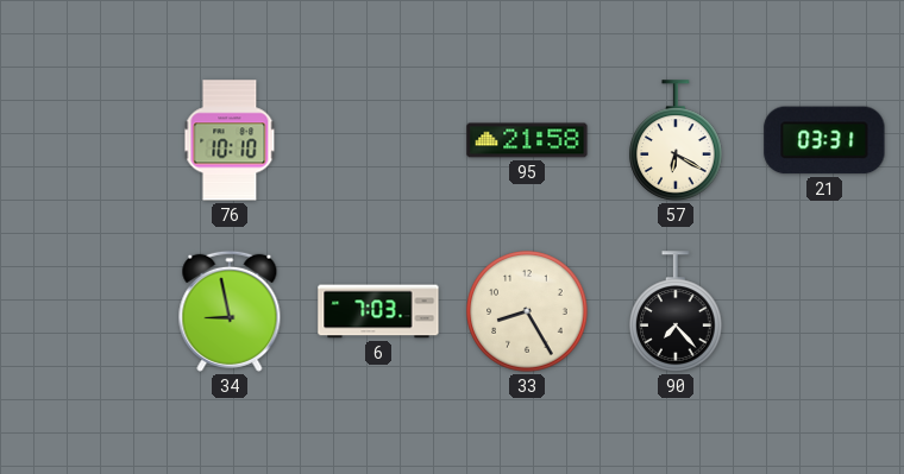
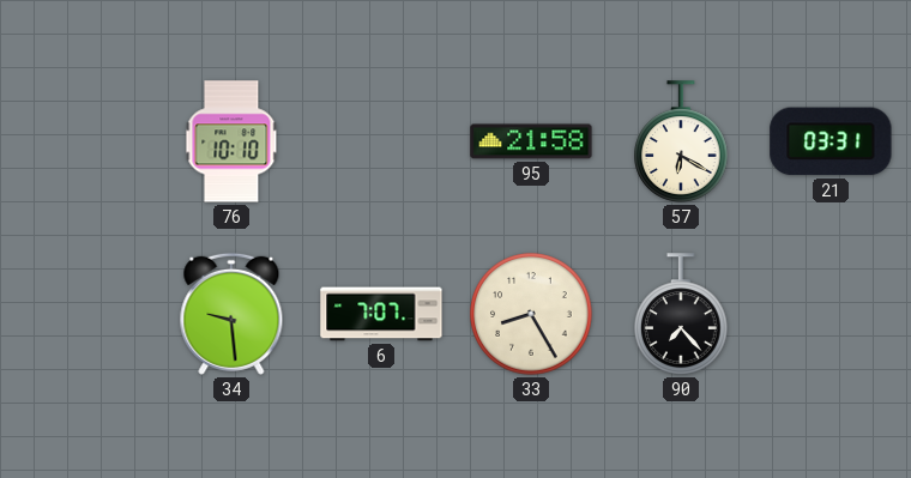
34: 8:58 -> 9:29
6: 7:03 -> 7:07
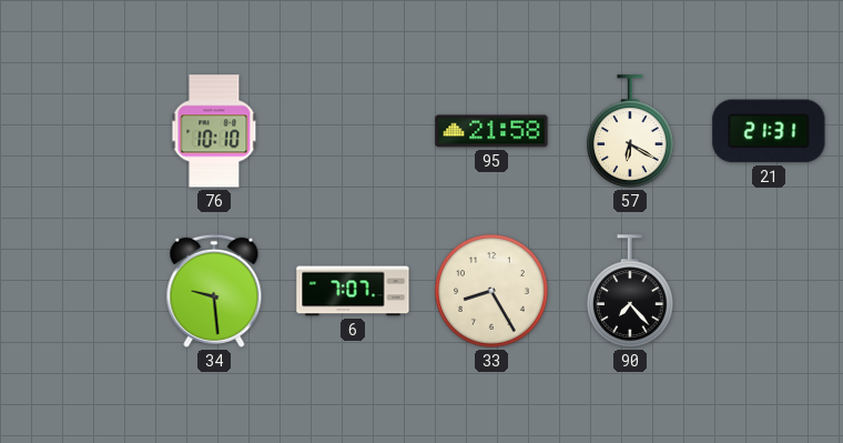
21: 03:31 -> 21:31
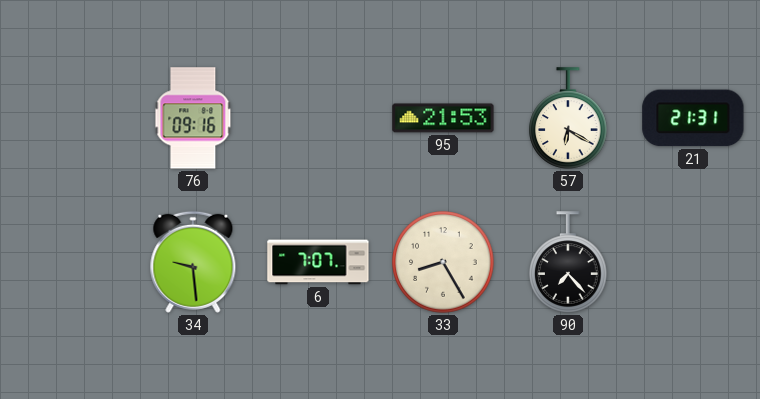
76: 10:10 -> 09:16
95: 21:58 -> 21:53
